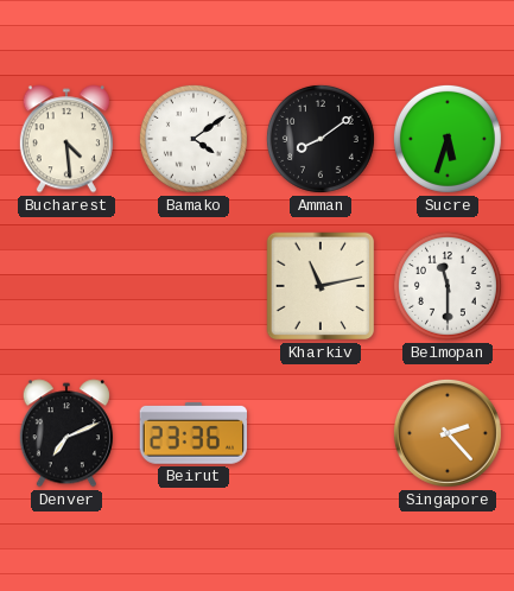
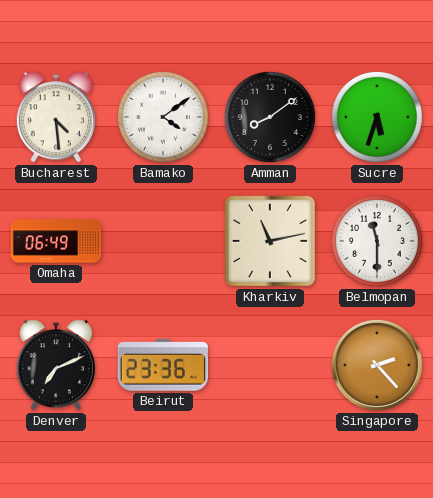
Omaha: none -> 06:49
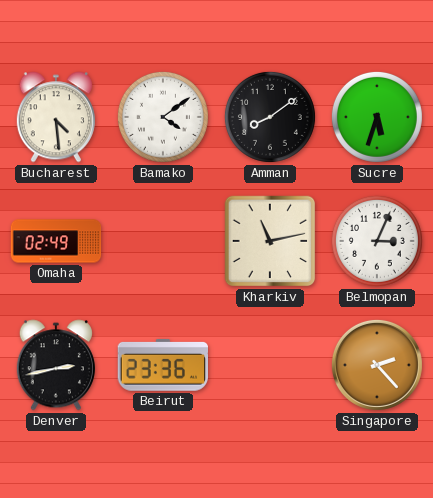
Omaha: 06:49 -> 02:49
Belmopan: 11:30 -> 3:04
Denver: 7:11 -> 2:43
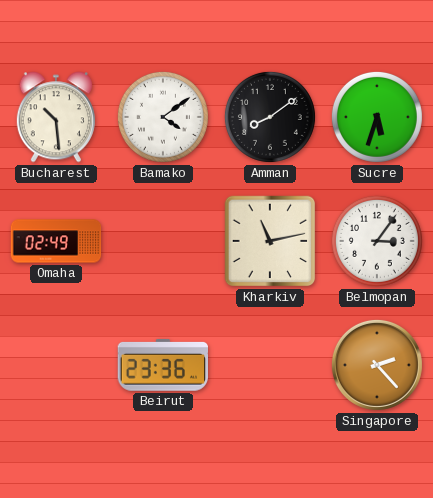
Bucharest: 4:29 -> 10:29
Belmopan: 3:04 -> 3:06
Denver: 2:43 -> none
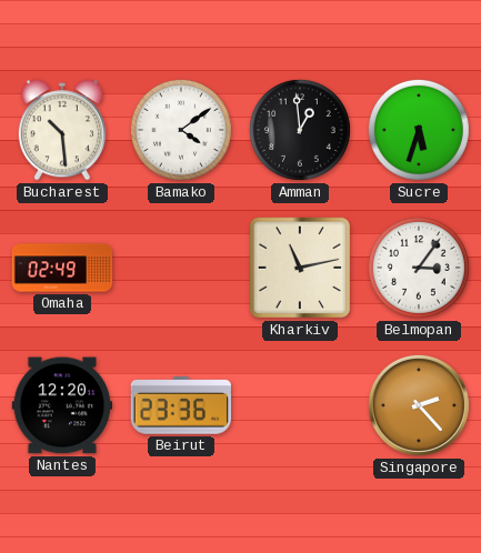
Amman: 8:09 -> 12:59
Nantes: none -> 12:20
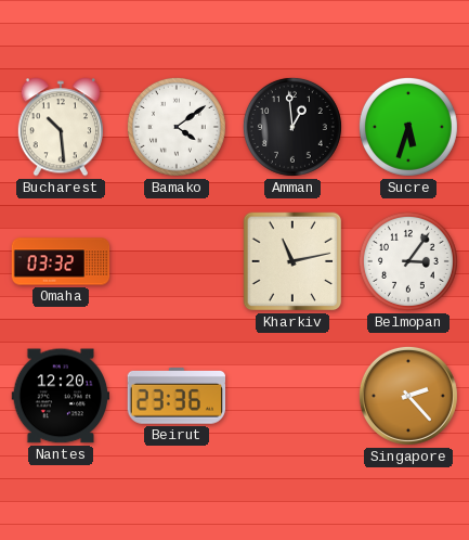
Omaha: 02:49 -> 03:32
